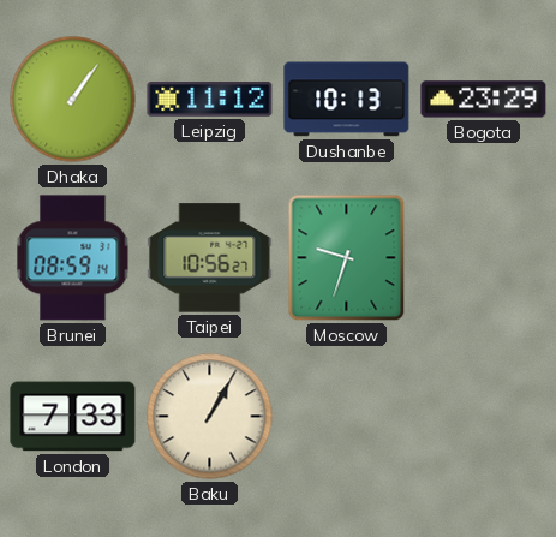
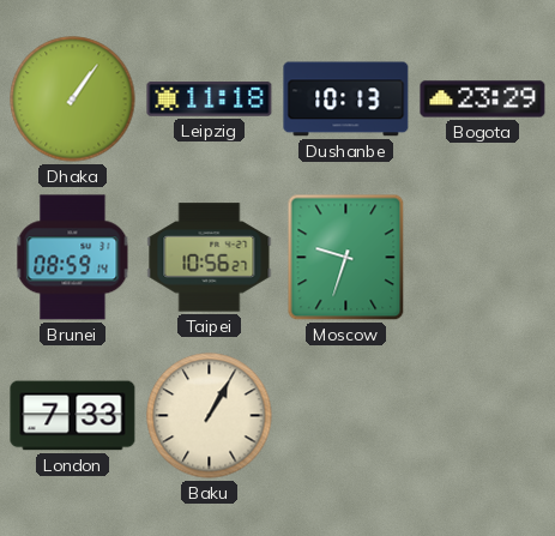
Leipzig: 11:12 -> 11:18
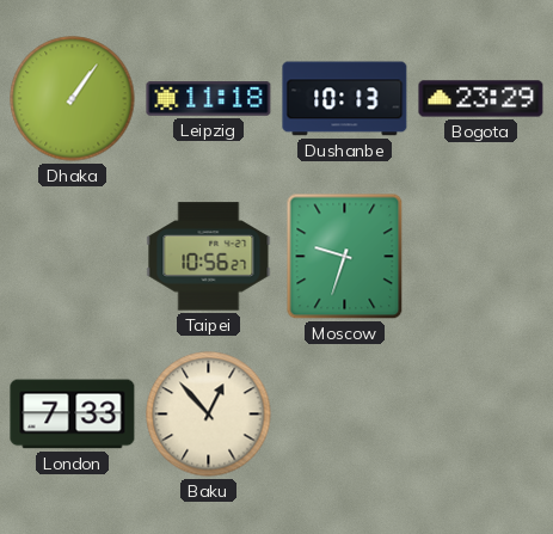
Brunei: 08:59 -> none
Baku: 1:05 -> 12:53
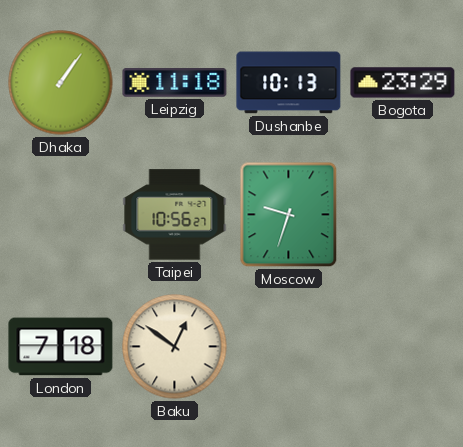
London: 7:33 -> 7:18
Baku: 12:53 -> 12:51
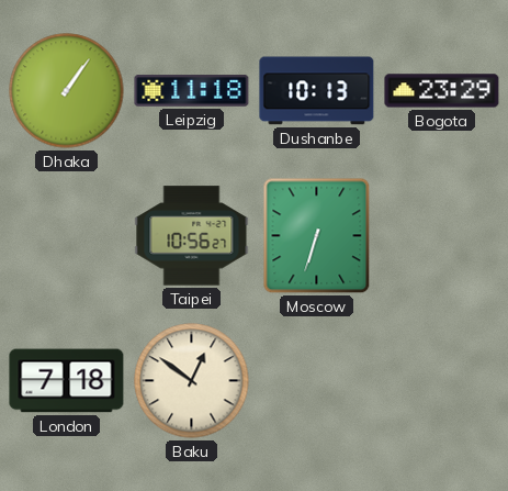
Moscow: 9:33 -> 6:33
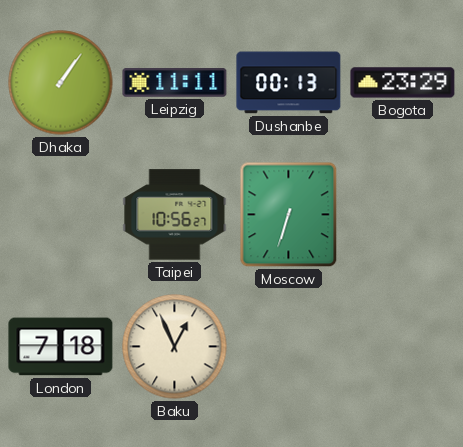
Leipzig: 11:18 -> 11:11
Dushanbe: 10:13 -> 00:13
Baku: 12:51 -> 12:56
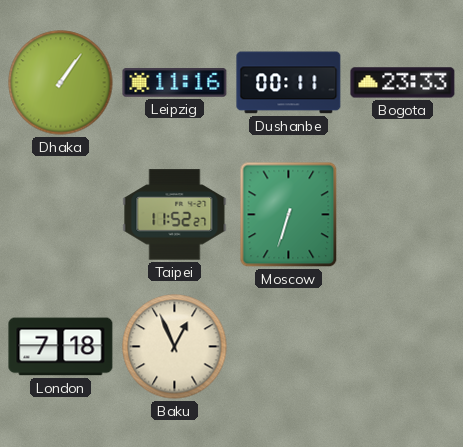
Leipzig: 11:11 -> 11:16
Dushanbe: 00:13 -> 00:11
Bogota: 23:29 -> 23:33
Taipei: 10:56 -> 11:52
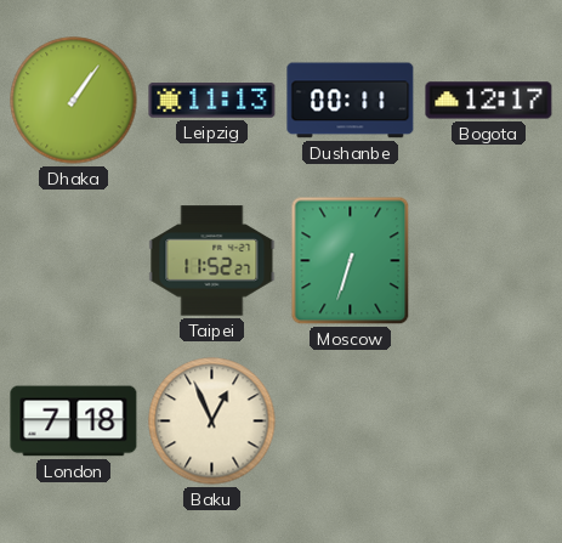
Leipzig: 11:16 -> 11:13
Bogota: 23:33 -> 12:17
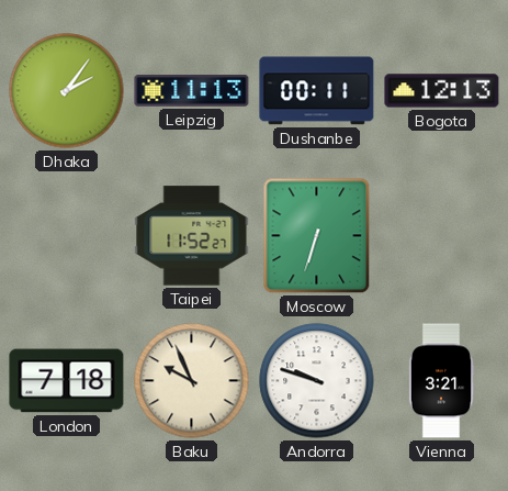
Dhaka: 1:06 -> 2:06
Bogota: 12:17 -> 12:13
Baku: 12:56 -> 9:56
Andorra: none -> 9:48
Vienna: none -> 3:21
